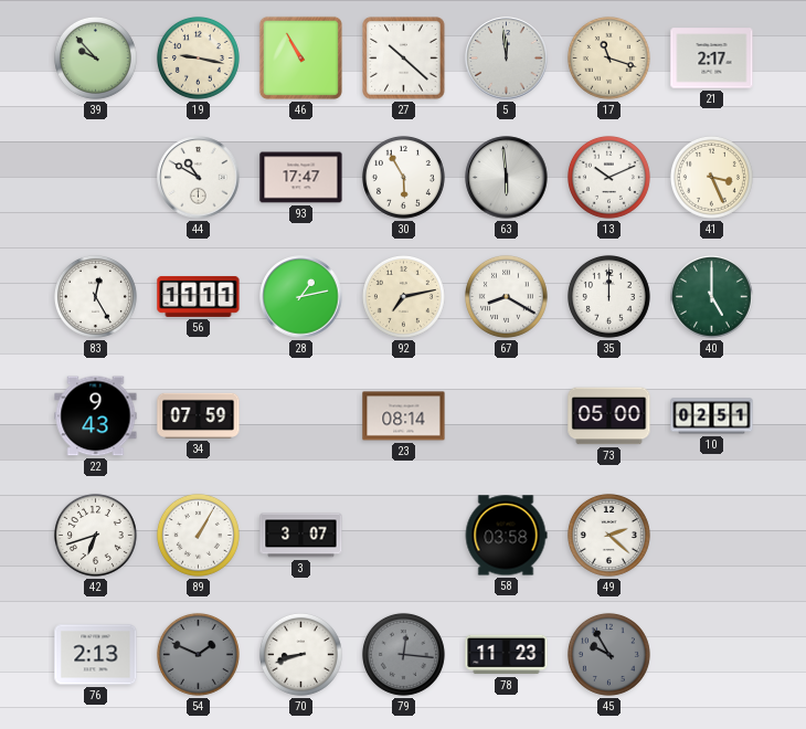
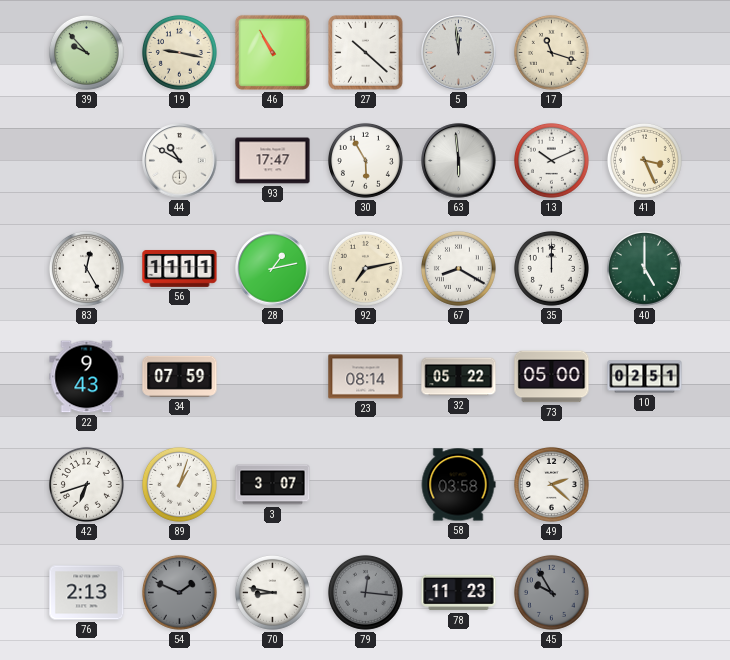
21: 2:17 -> none
32: none -> 05:22
89: 1:05 -> 1:03
70: 8:42 -> 8:47
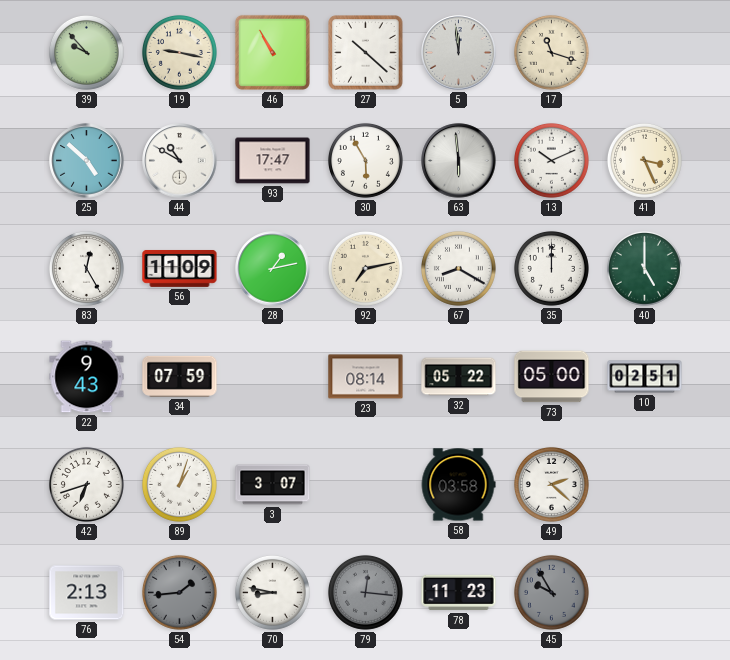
25: none -> 4:52
56: 11:11 -> 11:09
54: 1:49 -> 1:44
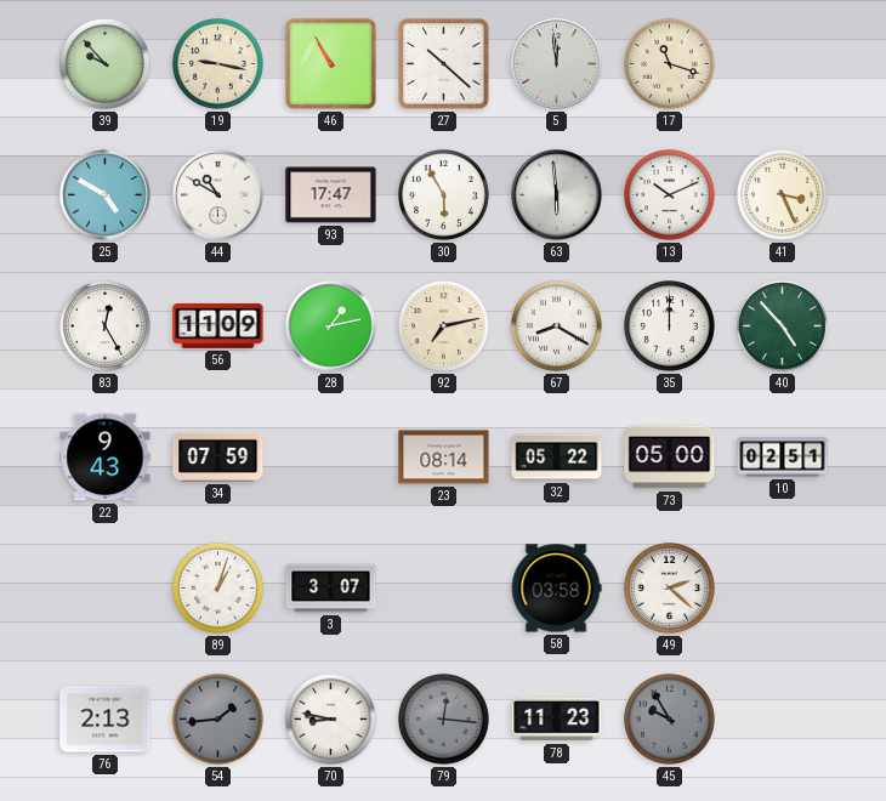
25: 4:52 -> 4:50
40: 5:00 -> 4:53
42: 6:42 -> none
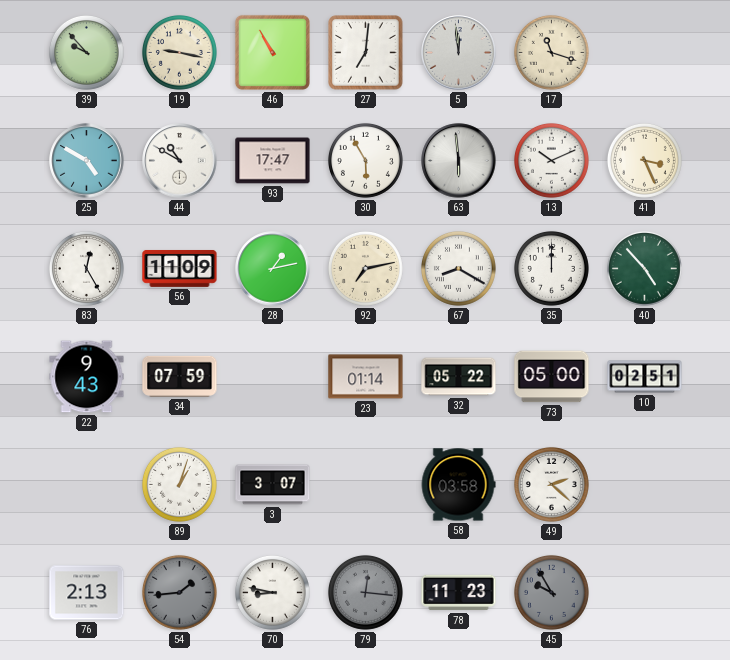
27: 10:22 -> 7:01
23: 08:14 -> 01:14
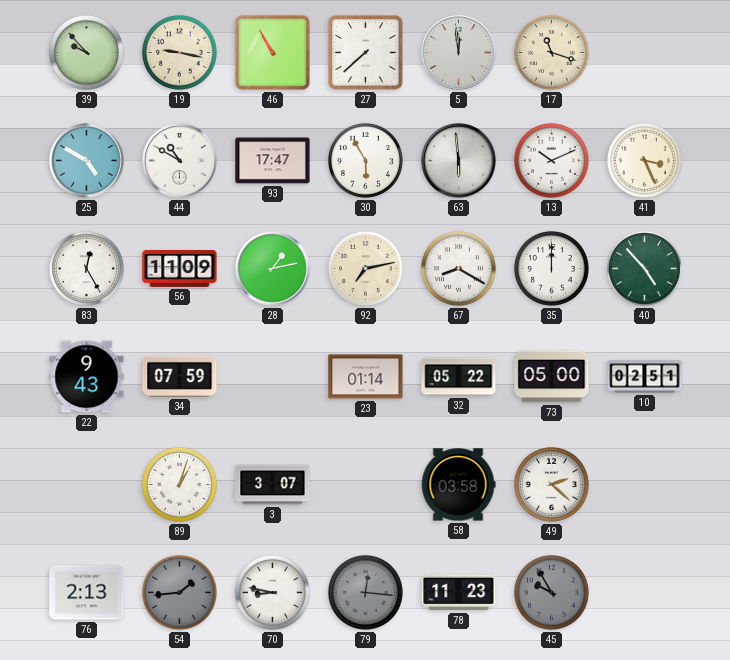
27: 7:01 -> 7:38
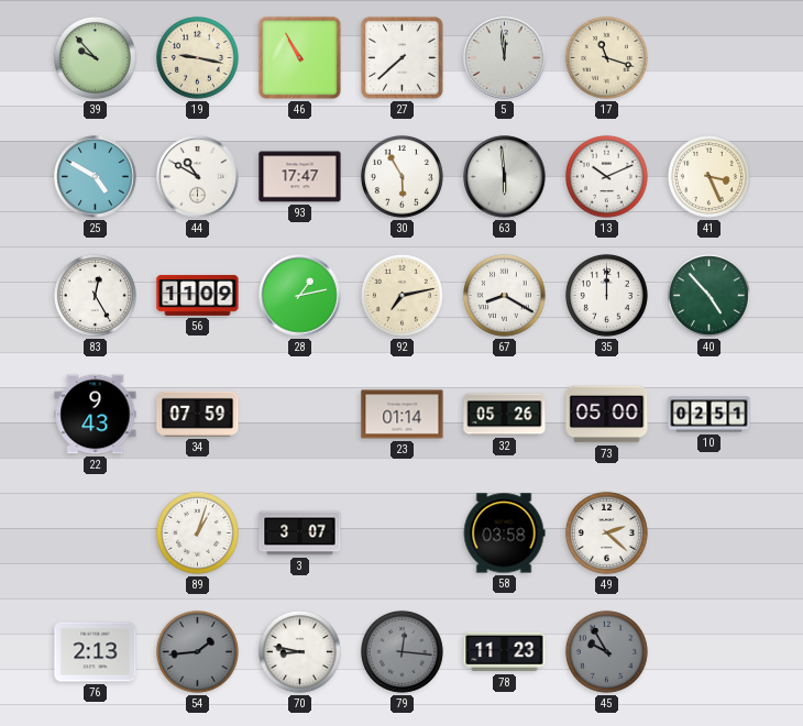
32: 05:22 -> 05:26
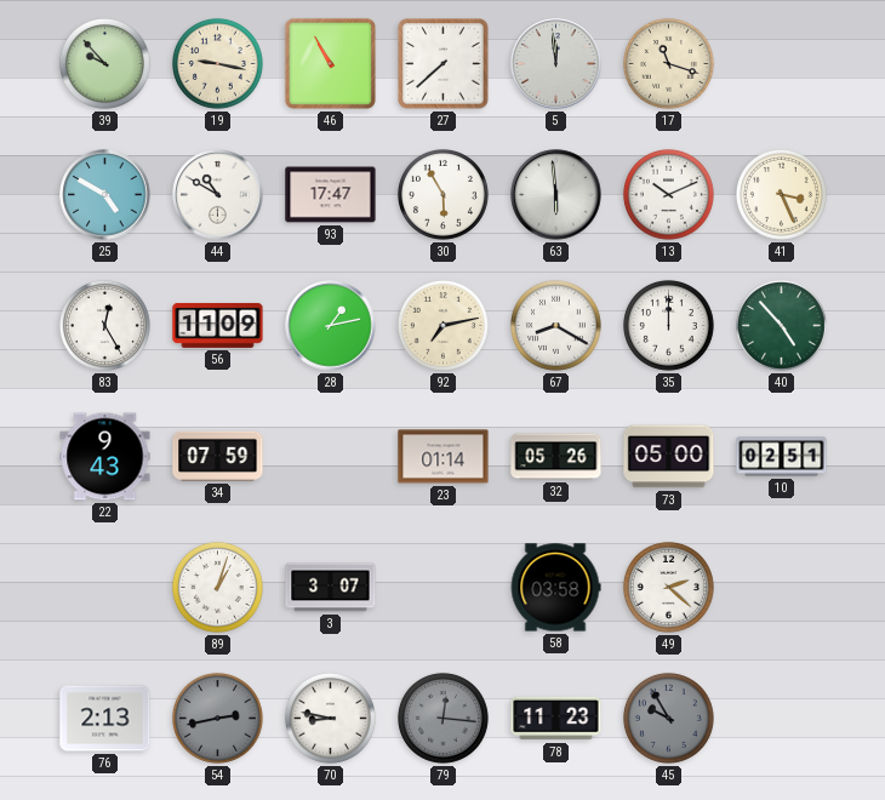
54: 1:44 -> 2:43
